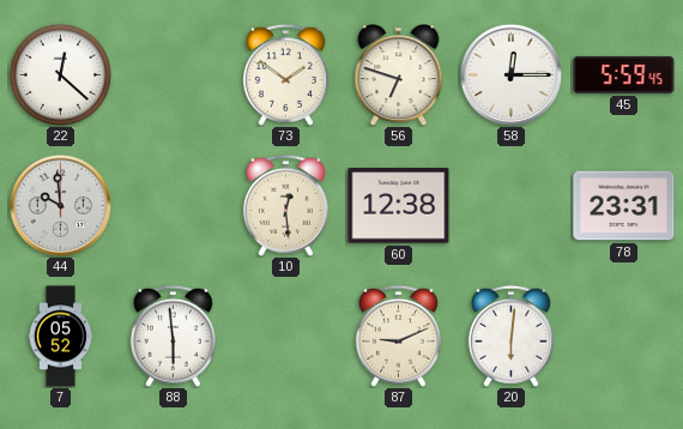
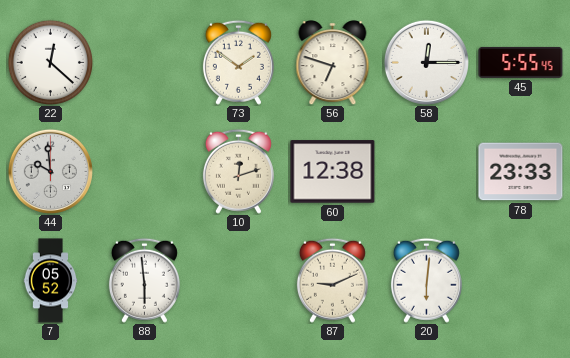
45: 5:59 -> 5:55
10: 12:29 -> 12:12
78: 23:31 -> 23:33
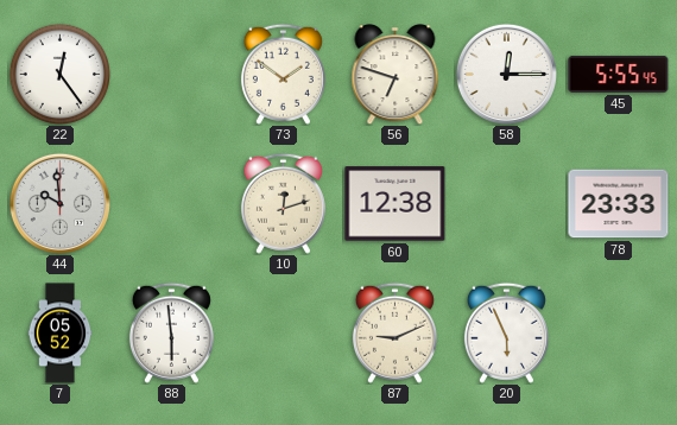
22: 12:22 -> 12:24
20: 6:01 -> 5:56
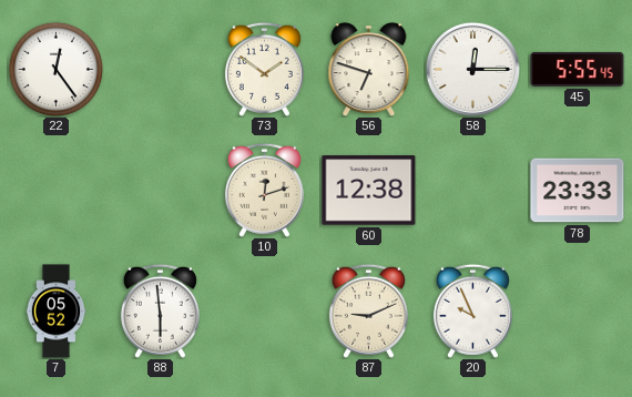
44: 9:59 -> none
20: 5:56 -> 9:56
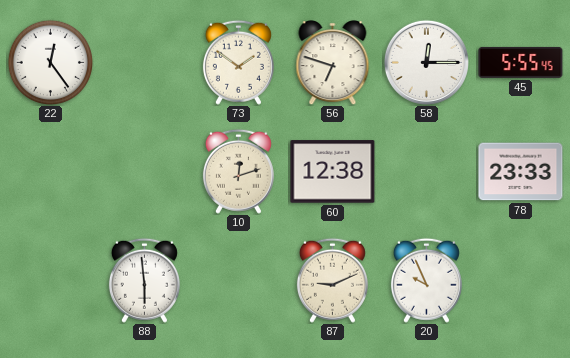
7: 05:52 -> none
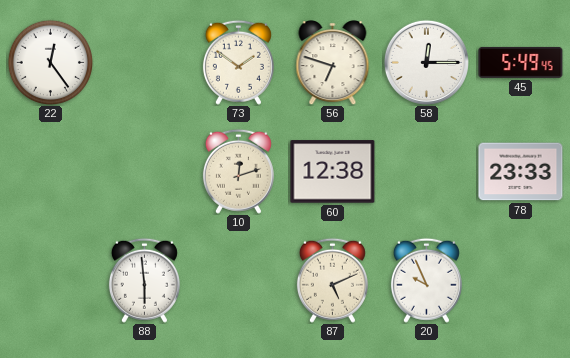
45: 5:55 -> 5:49
87: 9:11 -> 5:11
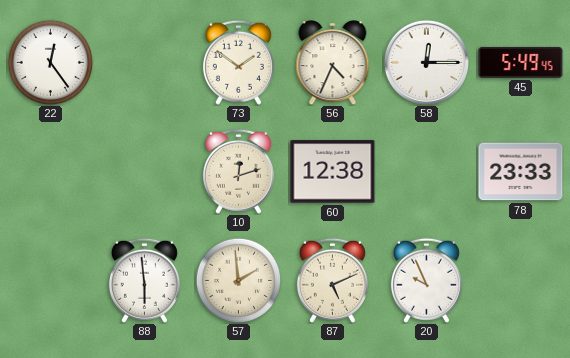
56: 6:48 -> 4:34
57: none -> 1:59
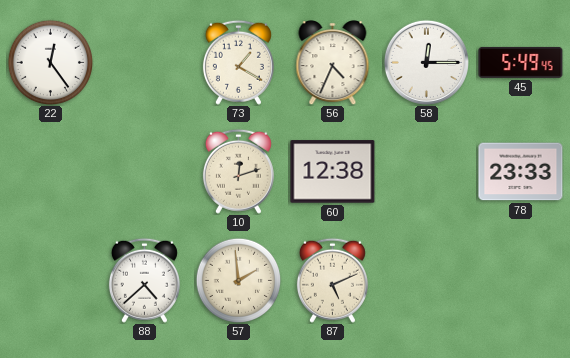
73: 1:51 -> 1:20
88: 5:59 -> 4:38
20: 9:56 -> none
